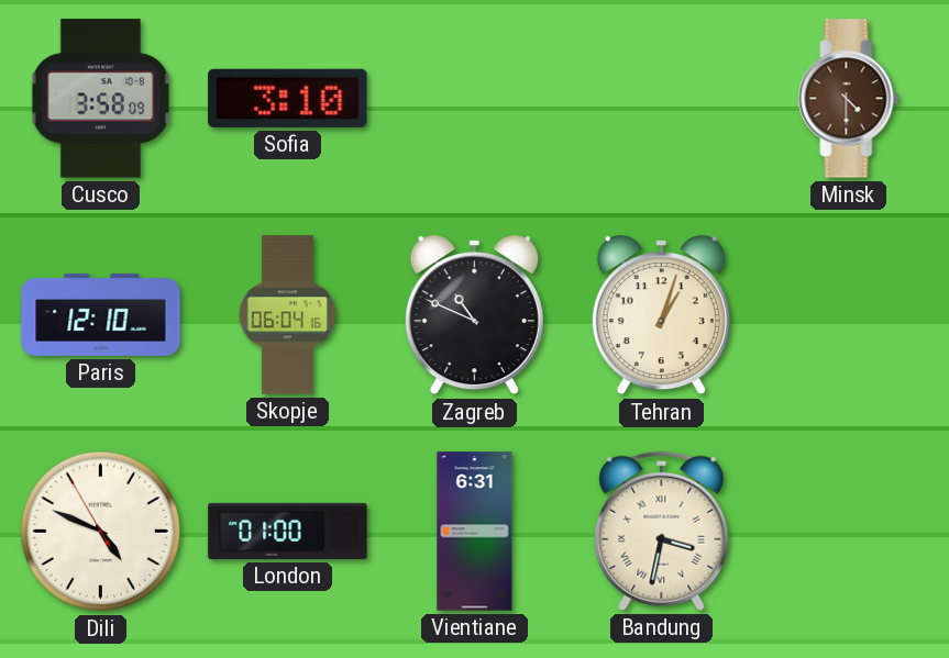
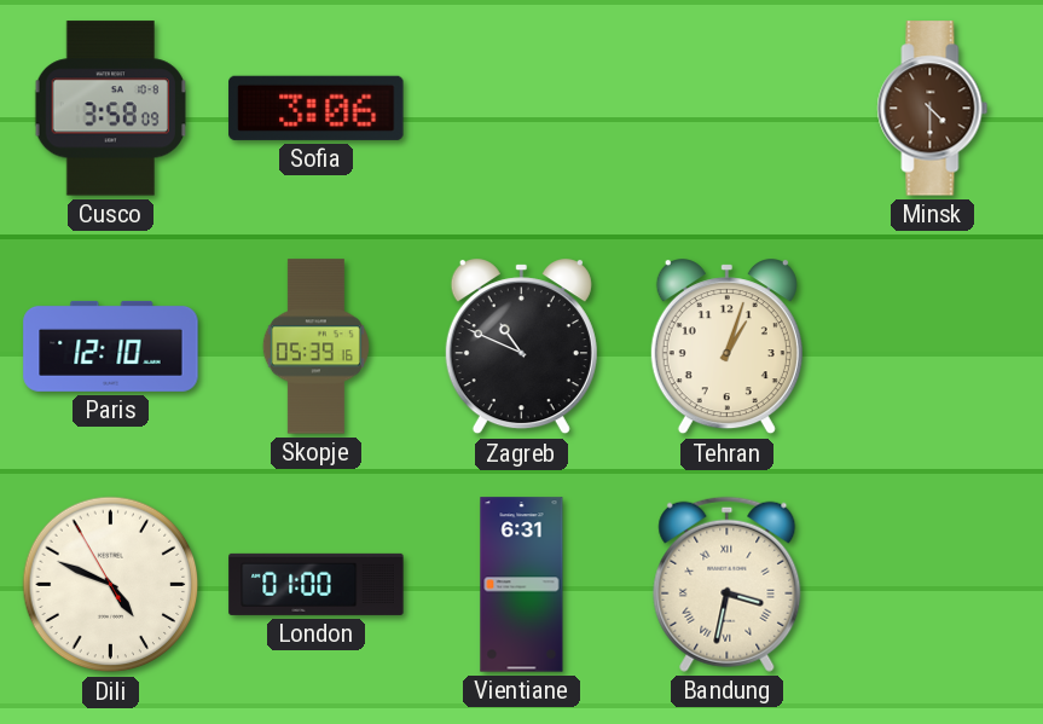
Sofia: 3:10 -> 3:06
Skopje: 06:04 -> 05:39
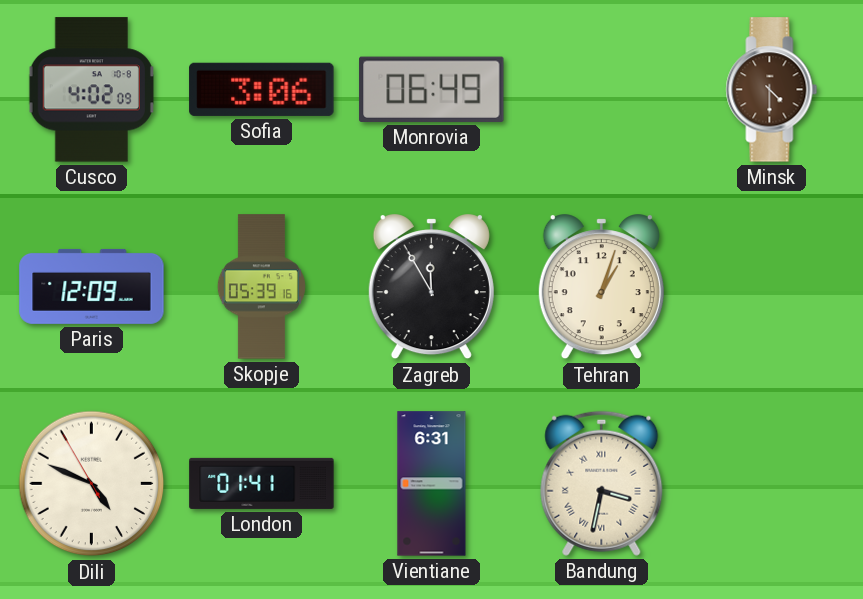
Cusco: 3:58 -> 4:02
Monrovia: none -> 06:49
Paris: 12:10 -> 12:09
Zagreb: 10:49 -> 11:55
London: 01:00 -> 01:41
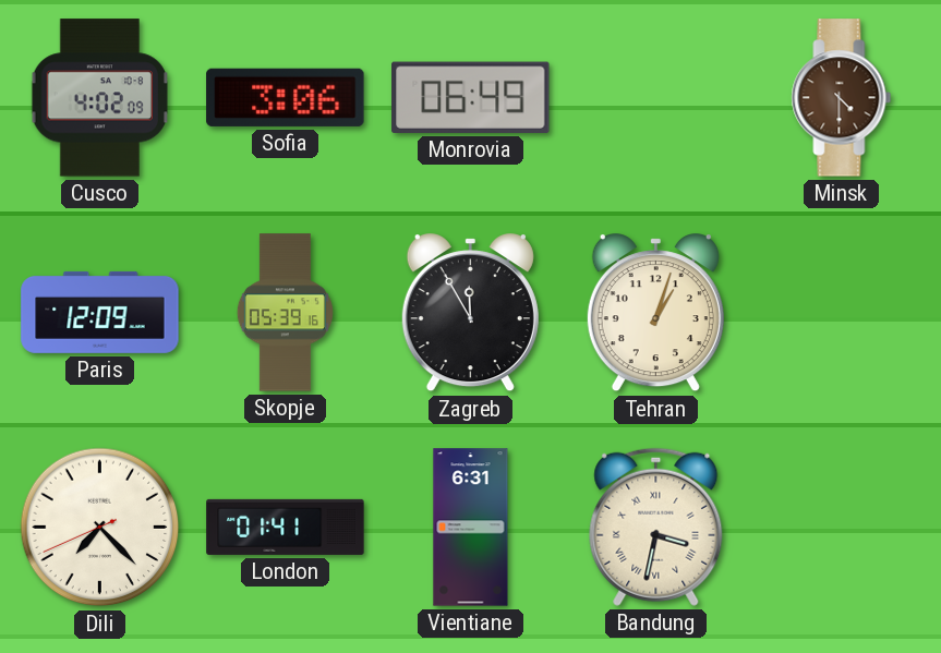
Dili: 4:48 -> 7:22
